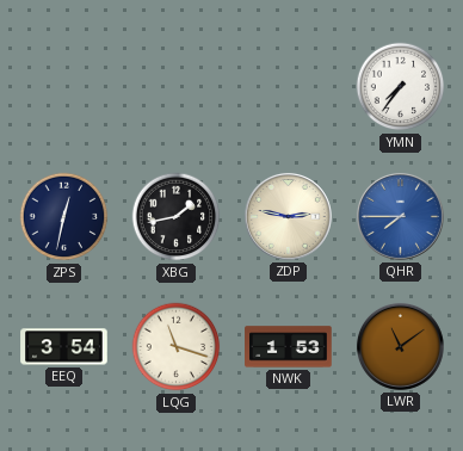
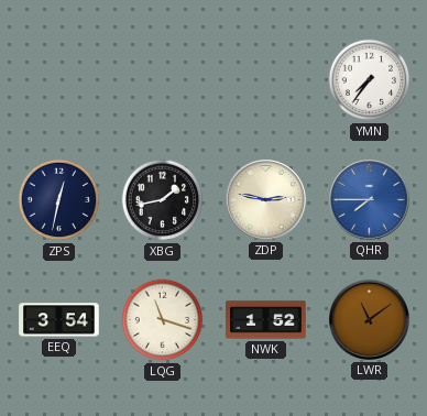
NWK: 1:53 -> 1:52
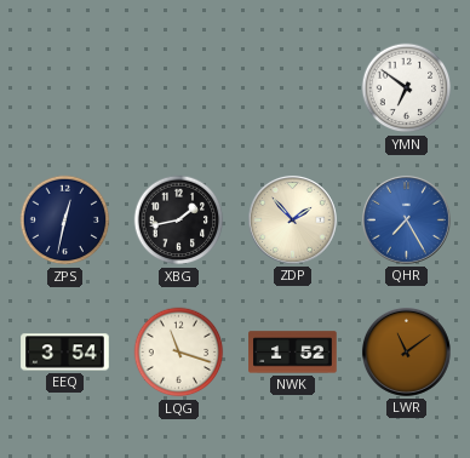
YMN: 7:36 -> 6:51
ZDP: 2:47 -> 1:53
QHR: 7:45 -> 7:25
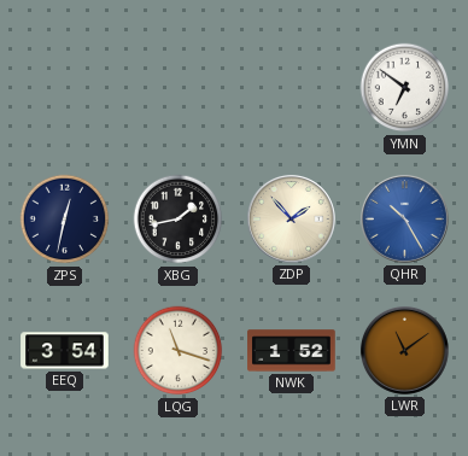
QHR: 7:25 -> 10:25
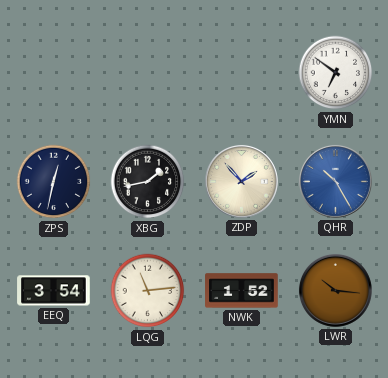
LQG: 11:18 -> 11:14
LWR: 11:09 -> 10:16
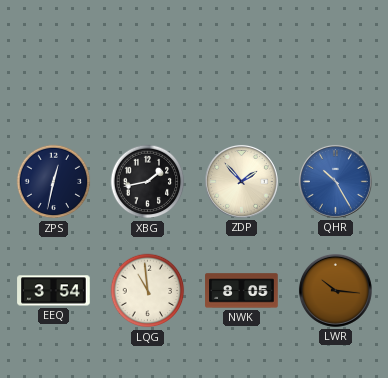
YMN: 6:51 -> none
LQG: 11:14 -> 10:59
NWK: 1:52 -> 8:05
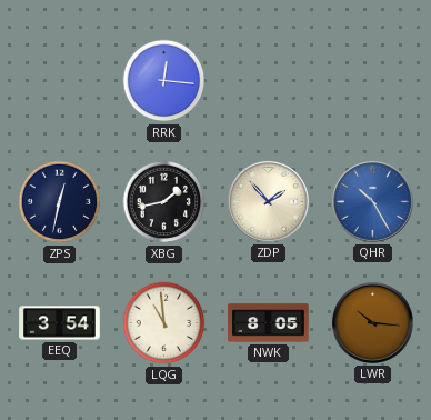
RRK: none -> 12:16
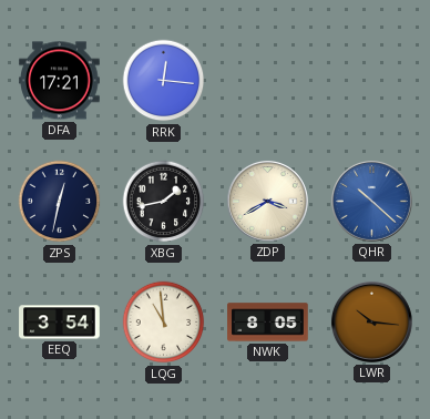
DFA: none -> 17:21
ZDP: 1:53 -> 3:40
QHR: 10:25 -> 10:22
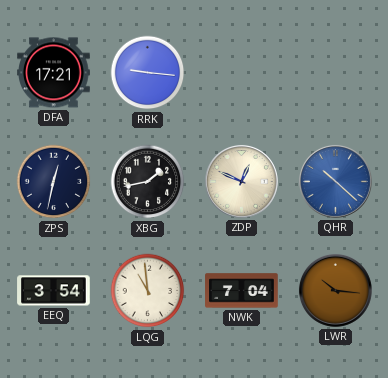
RRK: 12:16 -> 9:16
ZDP: 3:40 -> 12:49
NWK: 8:05 -> 7:04
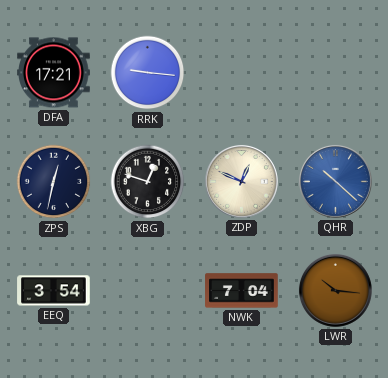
XBG: 1:43 -> 12:48
LQG: 10:59 -> none
